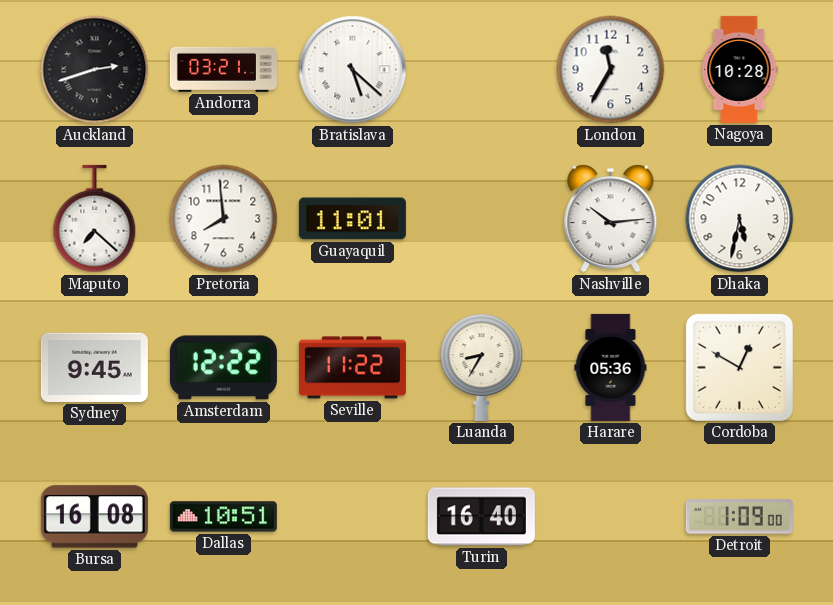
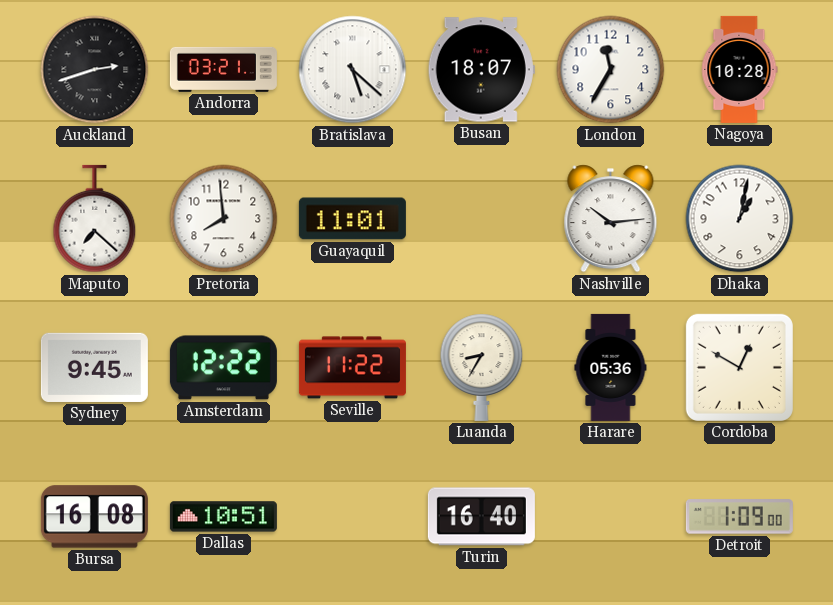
Busan: none -> 18:07
Dhaka: 5:32 -> 1:02
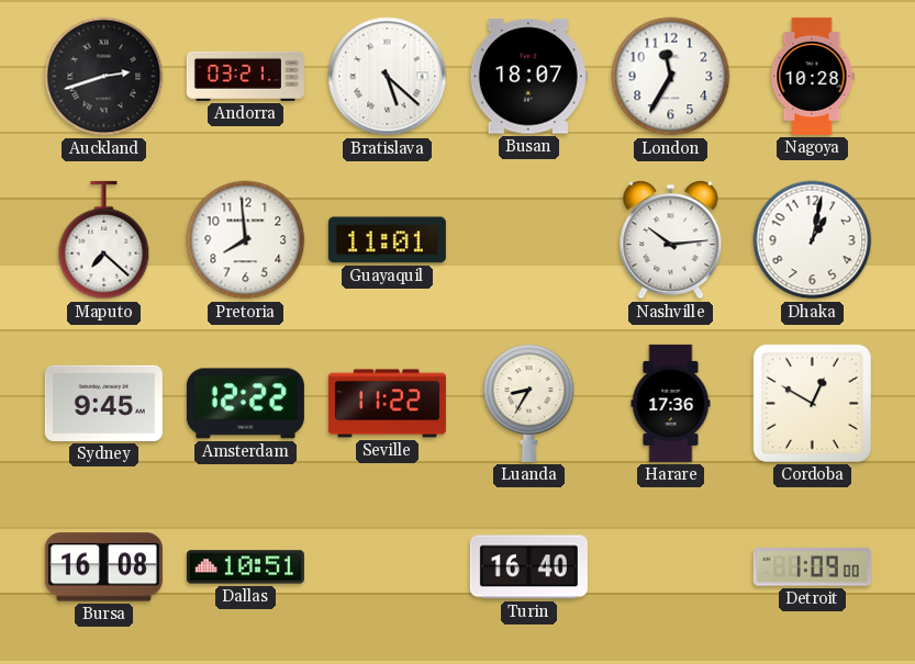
Harare: 05:36 -> 17:36
